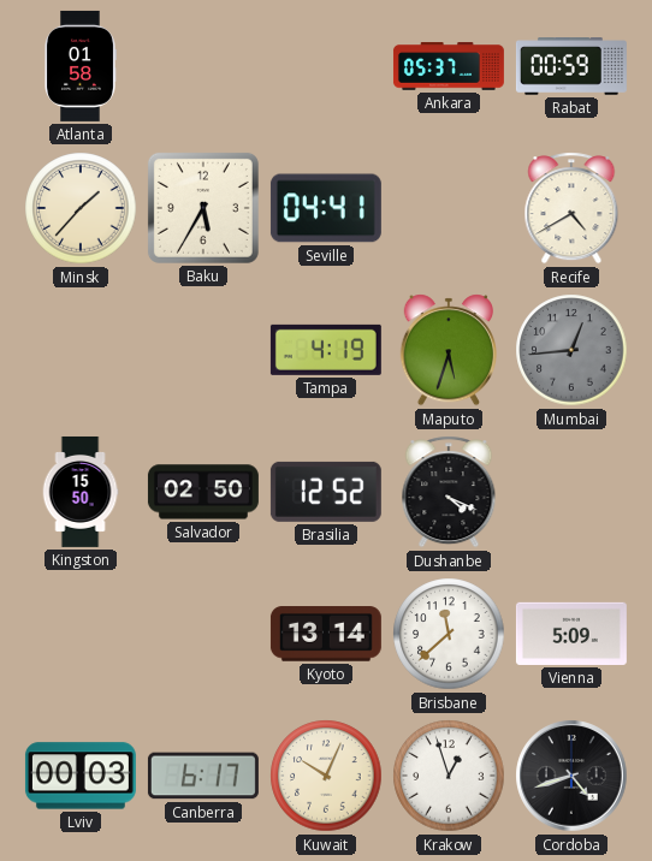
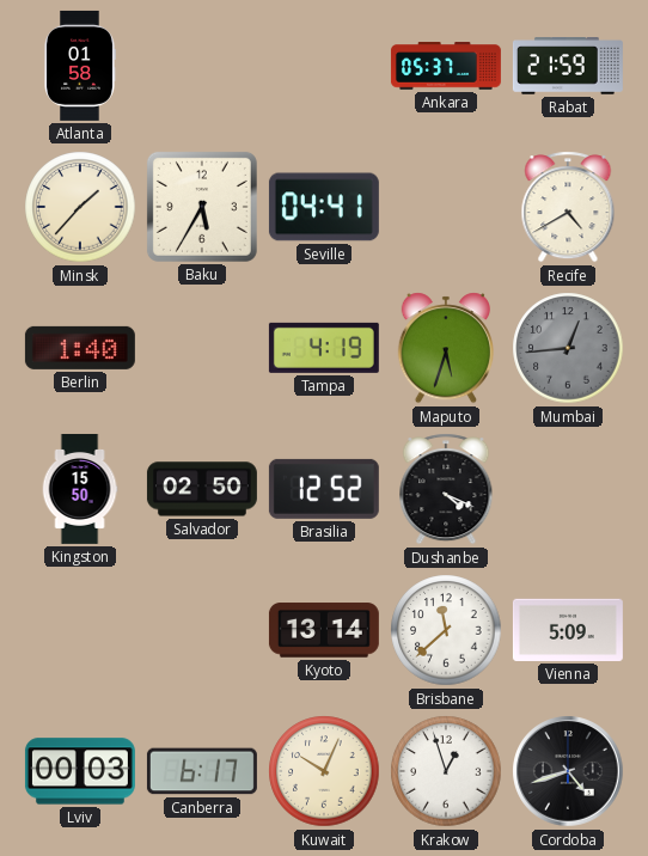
Rabat: 00:59 -> 21:59
Berlin: none -> 1:40
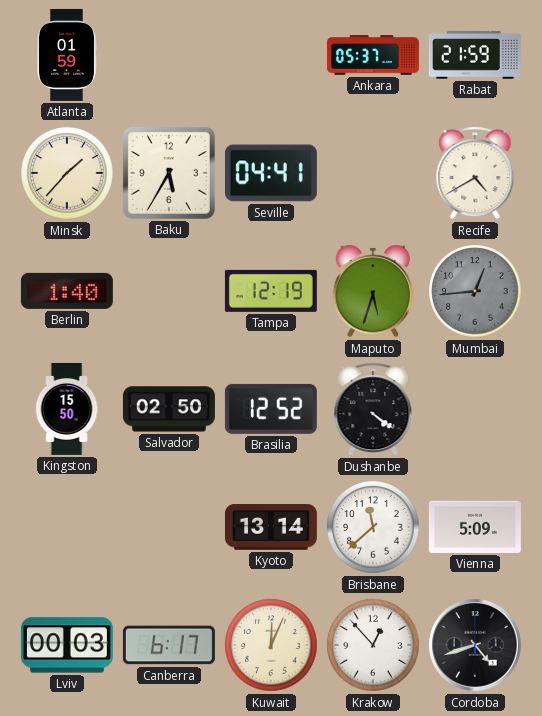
Atlanta: 01:58 -> 01:59
Tampa: 4:19 -> 12:19
Dushanbe: 4:19 -> 4:21
Kuwait: 10:04 -> 12:04
Krakow: 12:57 -> 12:53
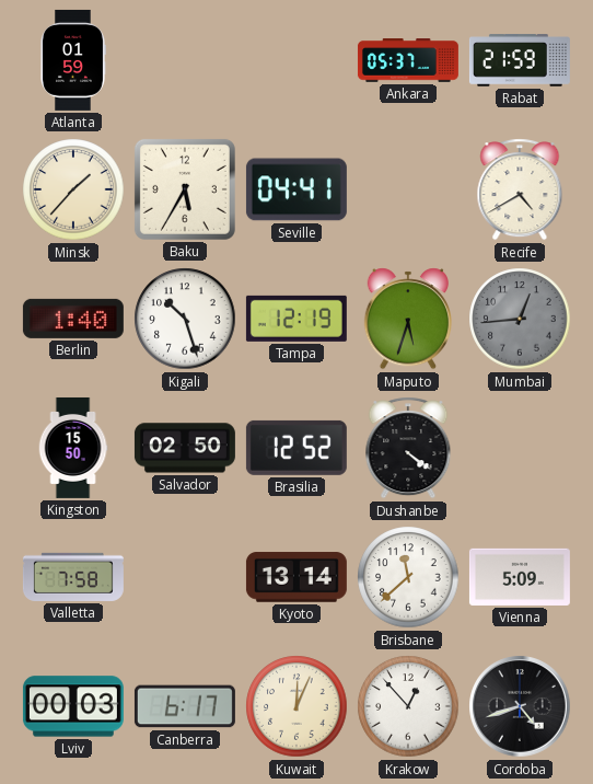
Kigali: none -> 10:27
Valletta: none -> 7:58
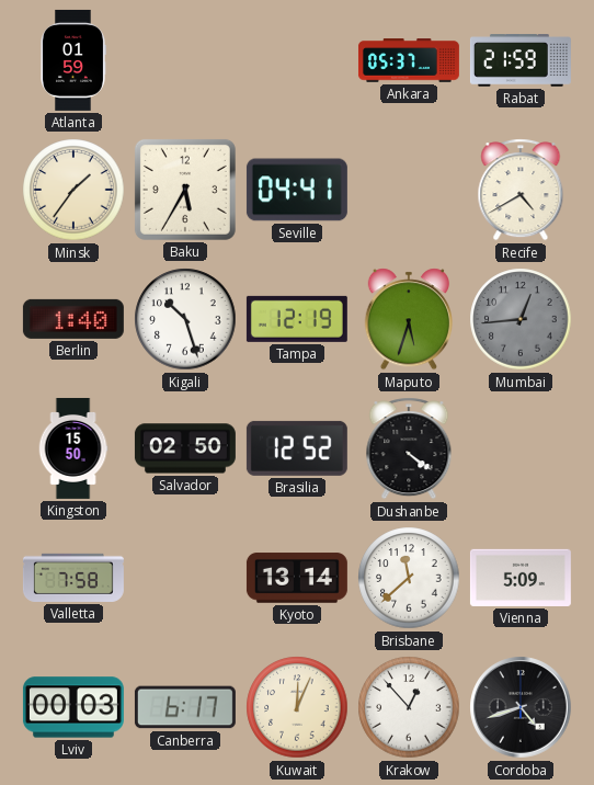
Minsk: 1:37 -> 1:36
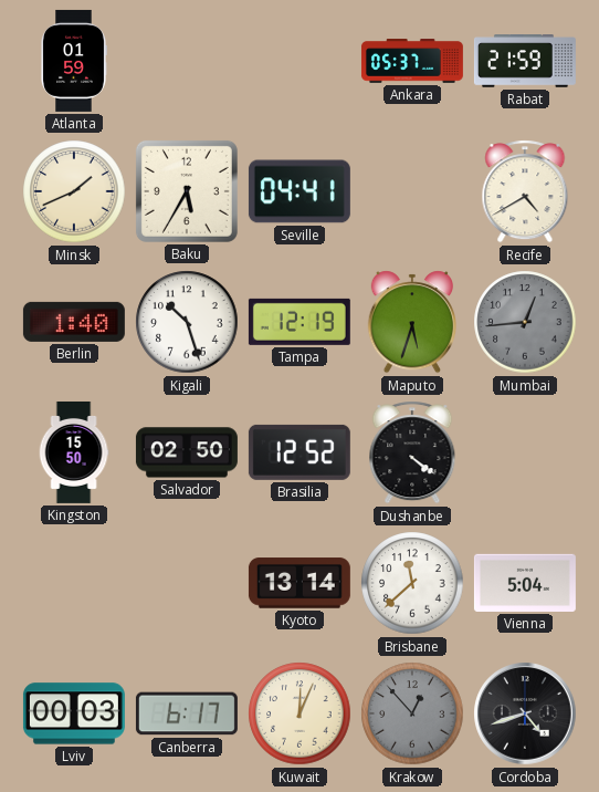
Minsk: 1:36 -> 1:41
Valletta: 7:58 -> none
Vienna: 5:09 -> 5:04
Krakow dial: white -> grey
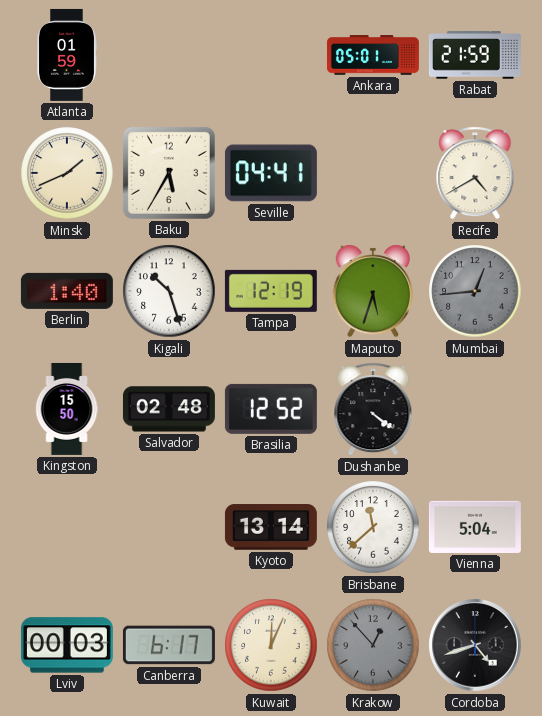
Ankara: 05:37 -> 05:01
Salvador: 02:50 -> 02:48
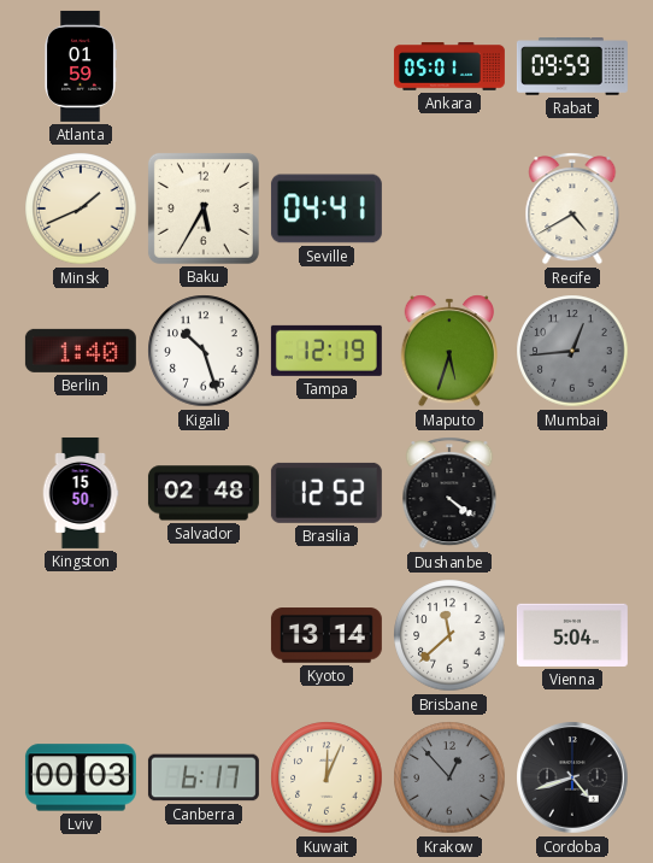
Rabat: 21:59 -> 09:59
